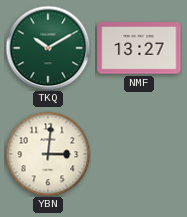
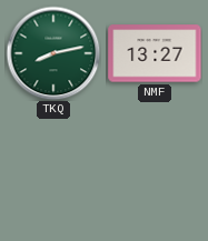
TKQ: 10:10 -> 8:13
YBN: 3:01 -> none
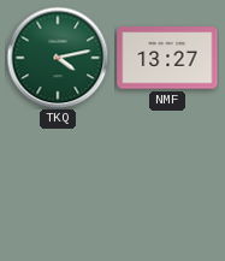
TKQ: 8:13 -> 4:13
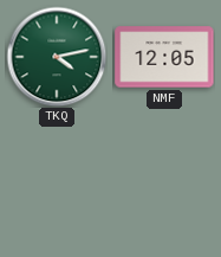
NMF: 13:27 -> 12:05
